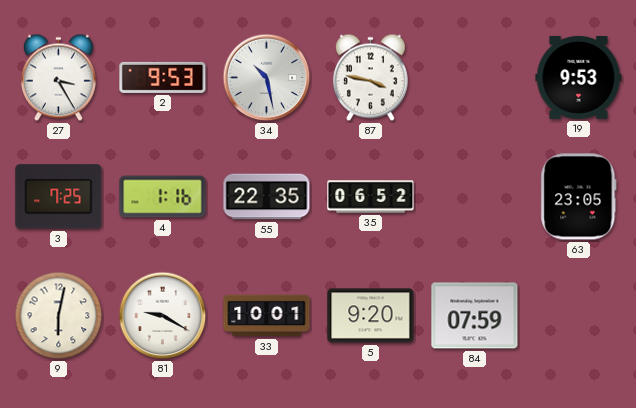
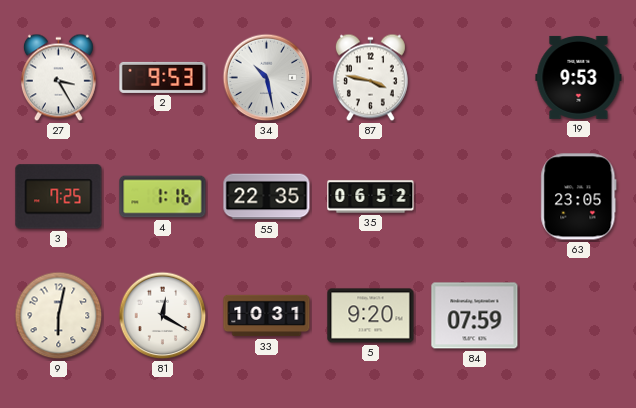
81: 9:20 -> 12:20
33: 10:01 -> 10:31
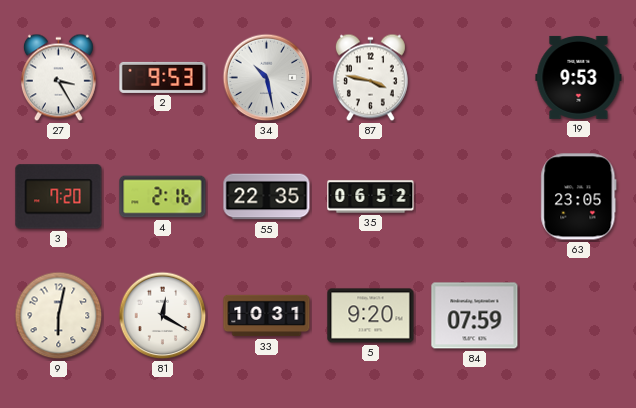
3: 7:25 -> 7:20
4: 1:16 -> 2:16
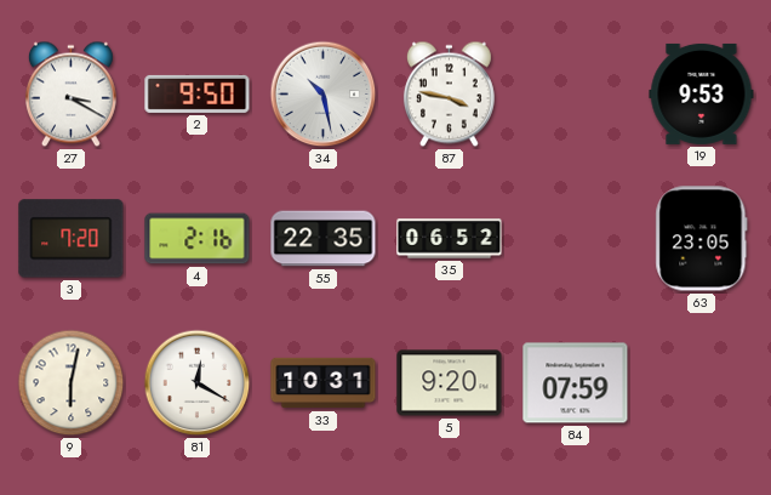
27: 3:25 -> 3:20
2: 9:53 -> 9:50
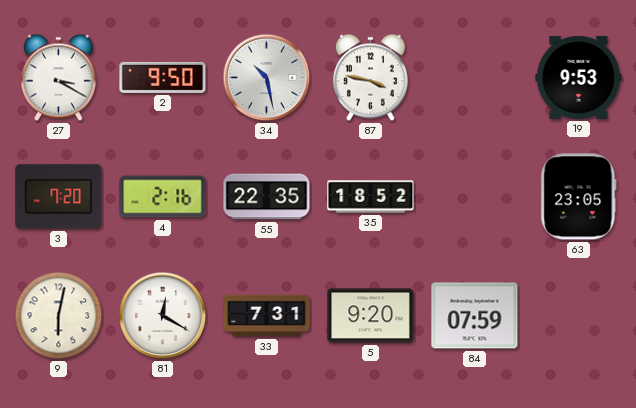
35: 06:52 -> 18:52
33: 10:31 -> 7:31
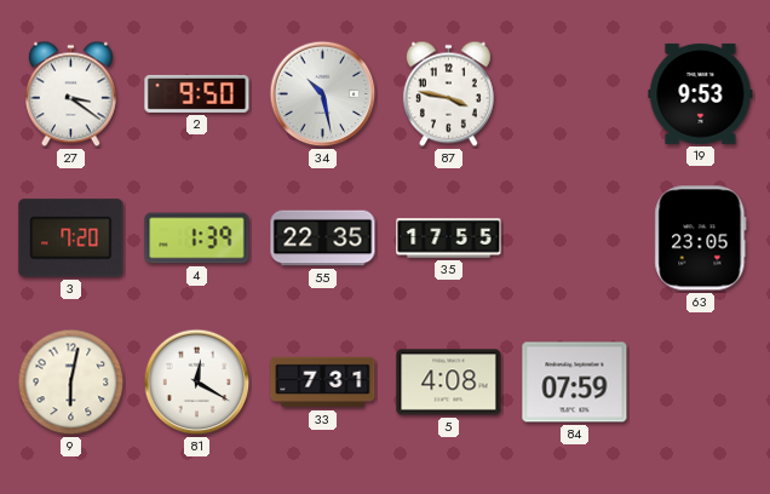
27: 3:20 -> 3:21
4: 2:16 -> 1:39
35: 18:52 -> 17:55
5: 9:20 -> 4:08
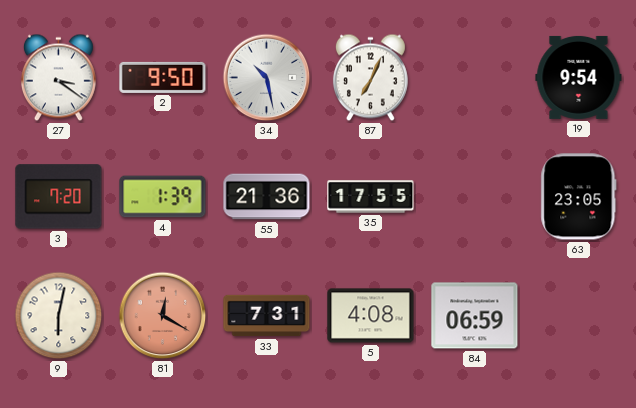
87: 3:47 -> 7:04
19: 9:53 -> 9:54
55: 22:35 -> 21:36
81 dial: white -> salmon
84: 07:59 -> 06:59
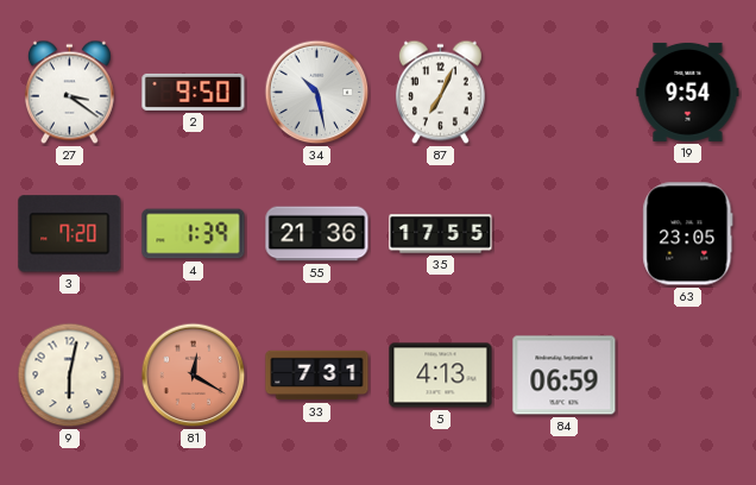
5: 4:08 -> 4:13
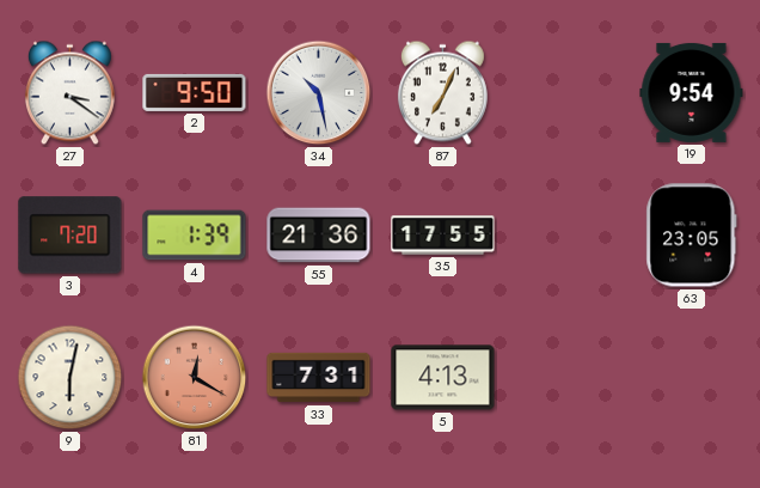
84: 06:59 -> none
